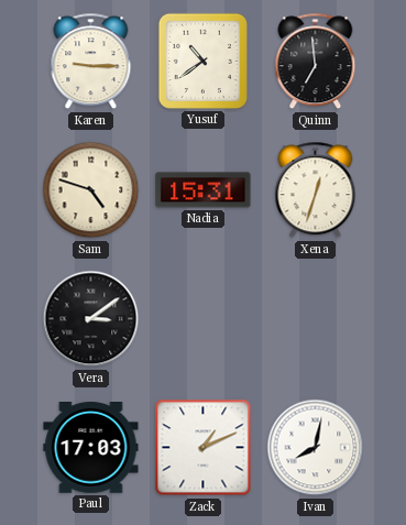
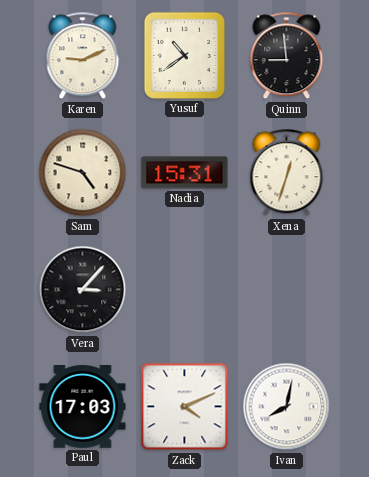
Karen: 9:15 -> 9:11
Quinn: 6:59 -> 8:59
Vera: 3:09 -> 3:07
Zack: 1:11 -> 4:11
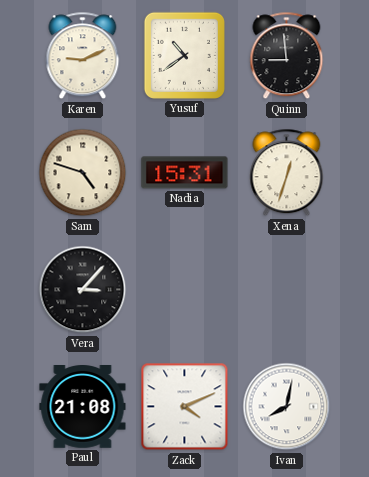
Paul: 17:03 -> 21:08
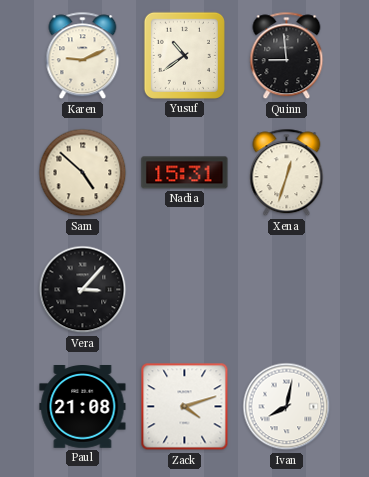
Sam: 4:48 -> 4:52
Zack: 4:11 -> 4:12
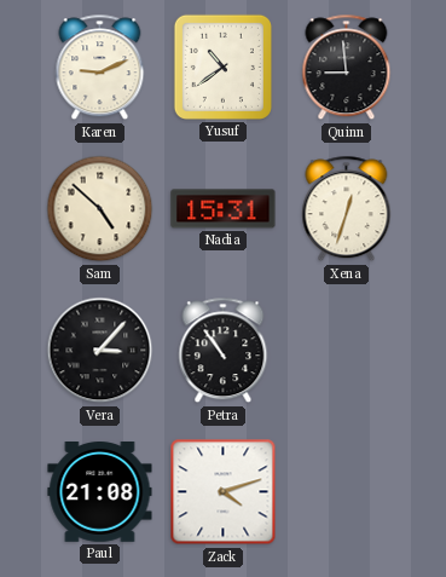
Petra: none -> 10:54
Ivan: 8:02 -> none
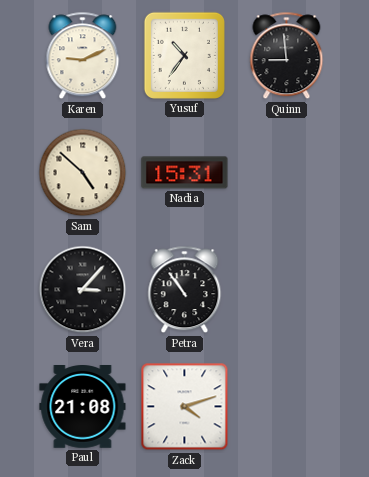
Yusuf: 10:39 -> 10:36
Xena: 12:33 -> none
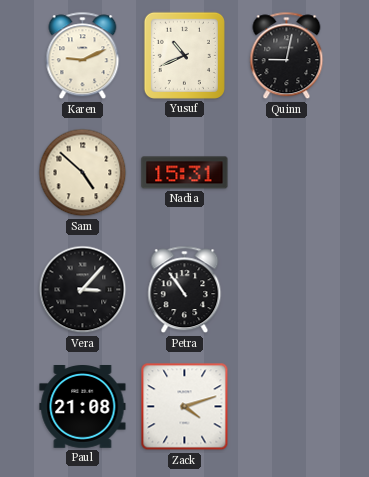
Yusuf: 10:36 -> 10:41
Quinn: 8:59 -> 9:02
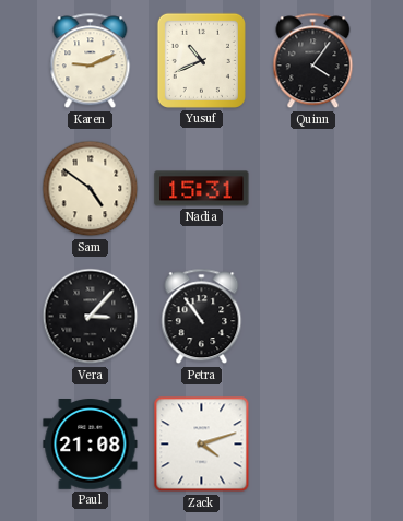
Quinn: 9:02 -> 4:06
Sam: 4:52 -> 4:51
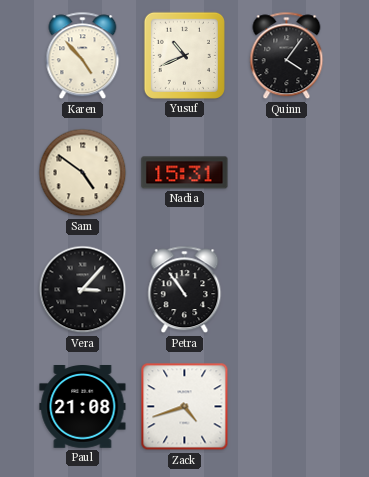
Karen: 9:11 -> 4:53
Zack: 4:12 -> 4:42
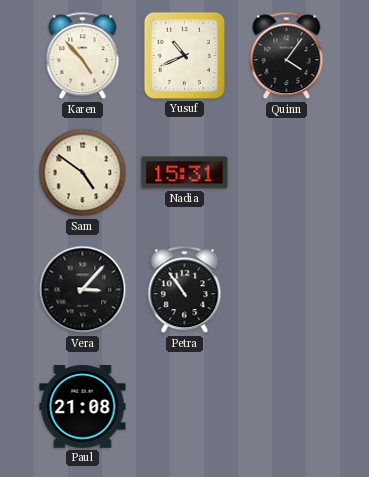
Zack: 4:42 -> none
